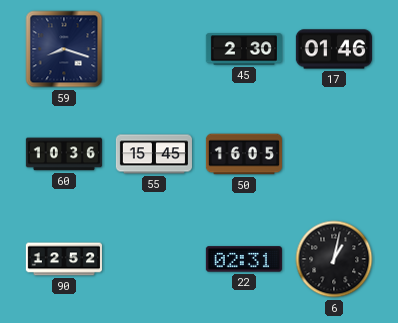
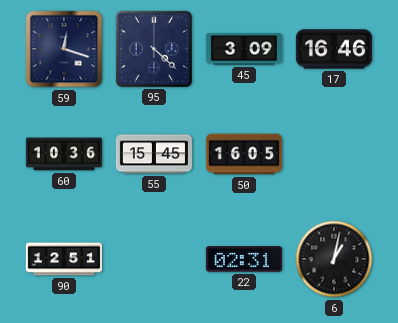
59: 8:18 -> 12:18
95: none -> 4:22
45: 2:30 -> 3:09
17: 01:46 -> 16:46
90: 12:52 -> 12:51
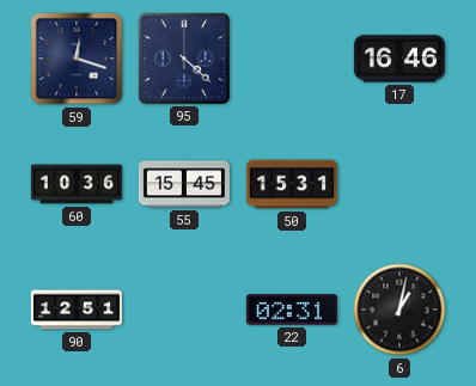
45: 3:09 -> none
50: 16:05 -> 15:31
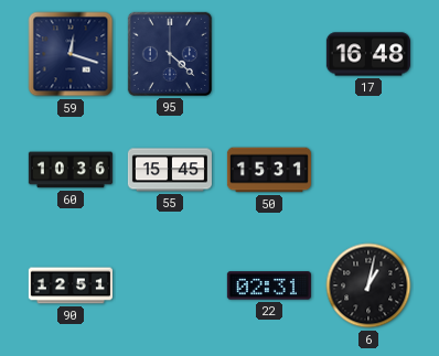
17: 16:46 -> 16:48
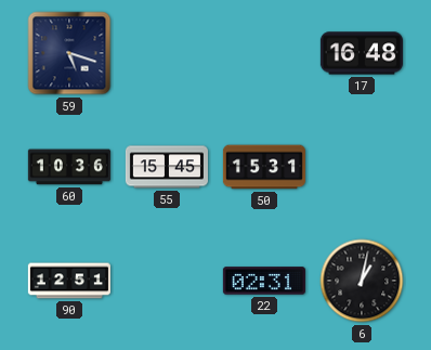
59: 12:18 -> 5:18
95: 4:22 -> none
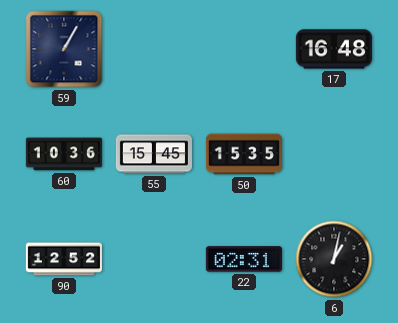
59: 5:18 -> 1:05
50: 15:31 -> 15:35
90: 12:51 -> 12:52
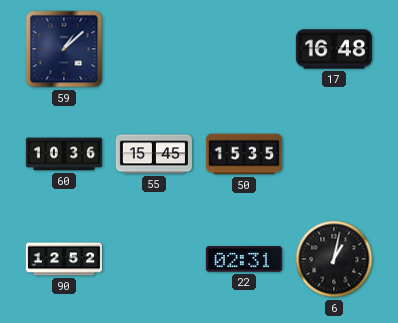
59: 1:05 -> 1:08
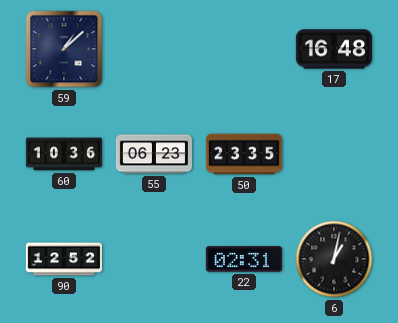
55: 15:45 -> 06:23
50: 15:35 -> 23:35
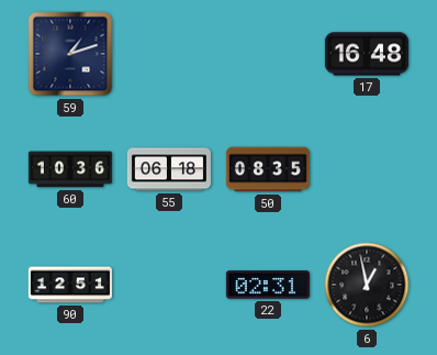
59: 1:08 -> 1:12
55: 06:23 -> 06:18
50: 23:35 -> 08:35
90: 12:52 -> 12:51
6: 1:02 -> 12:58
